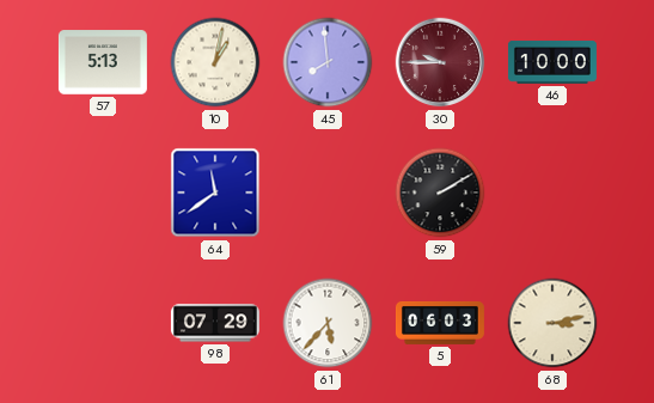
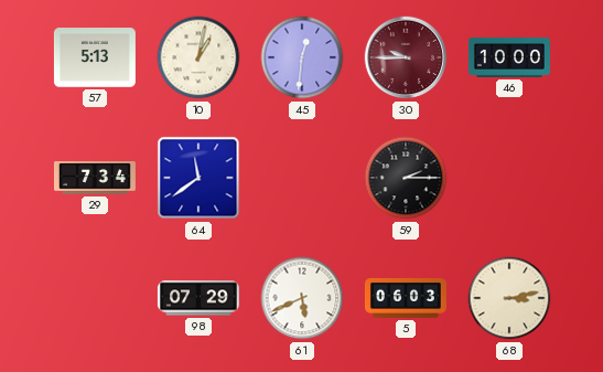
45: 7:59 -> 12:31
29: none -> 7:34
59: 2:10 -> 2:15
61: 5:37 -> 5:41
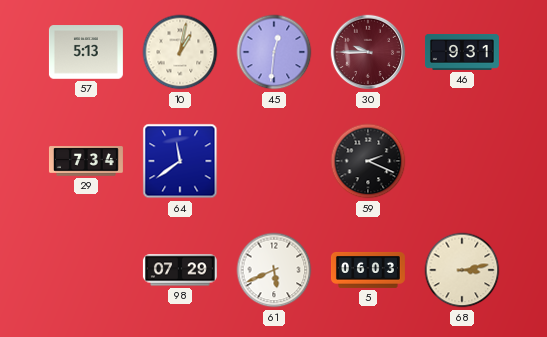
46: 10:00 -> 9:31
59: 2:15 -> 2:19
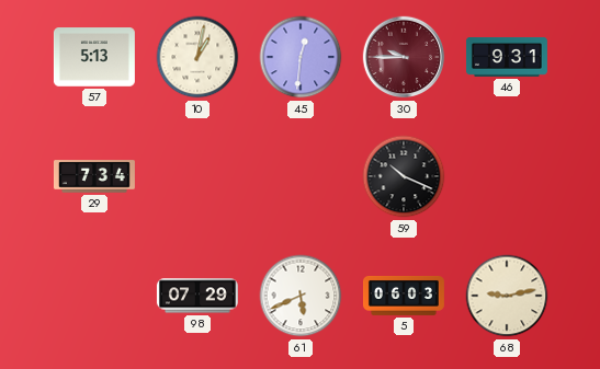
64: 11:39 -> none
59: 2:19 -> 10:19
68: 3:13 -> 9:13
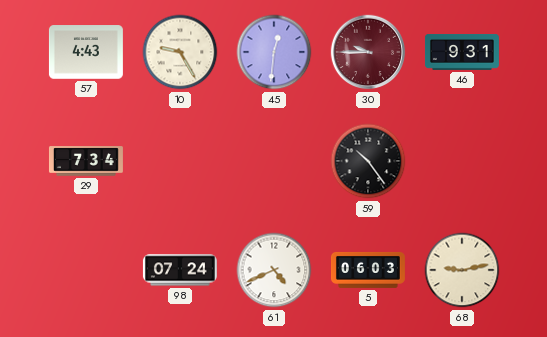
57: 5:13 -> 4:43
10: 1:02 -> 9:25
59: 10:19 -> 10:24
98: 07:29 -> 07:24
61: 5:41 -> 4:41
